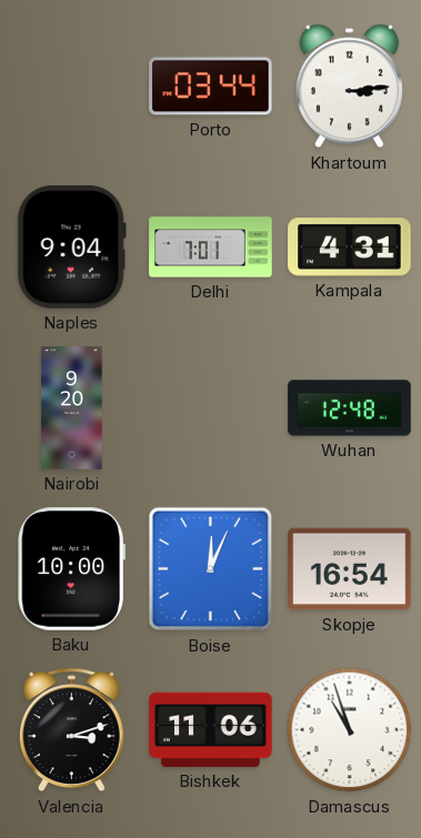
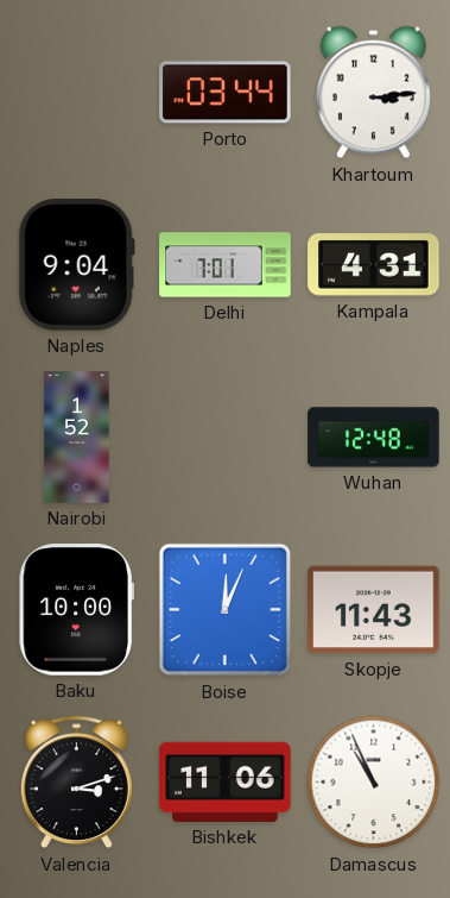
Nairobi: 9:20 -> 1:52
Skopje: 16:54 -> 11:43
Damascus: 10:57 -> 10:56
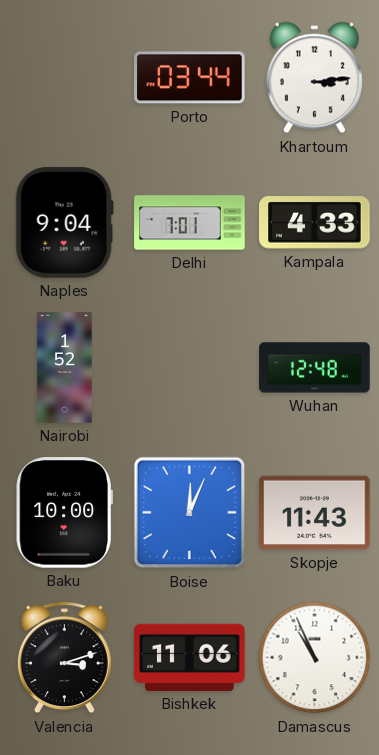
Kampala: 4:31 -> 4:33
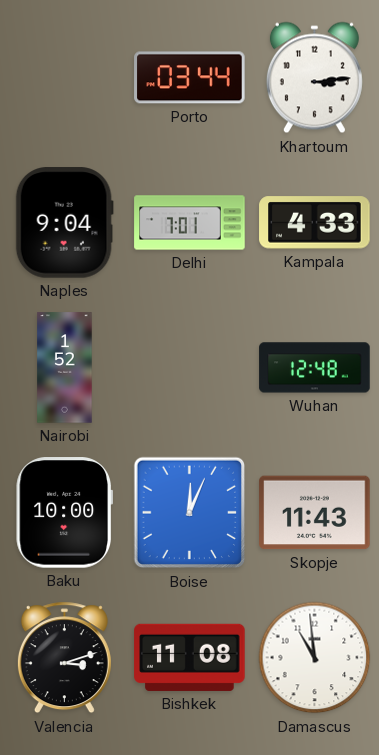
Bishkek: 11:06 -> 11:08
Damascus: 10:56 -> 10:59
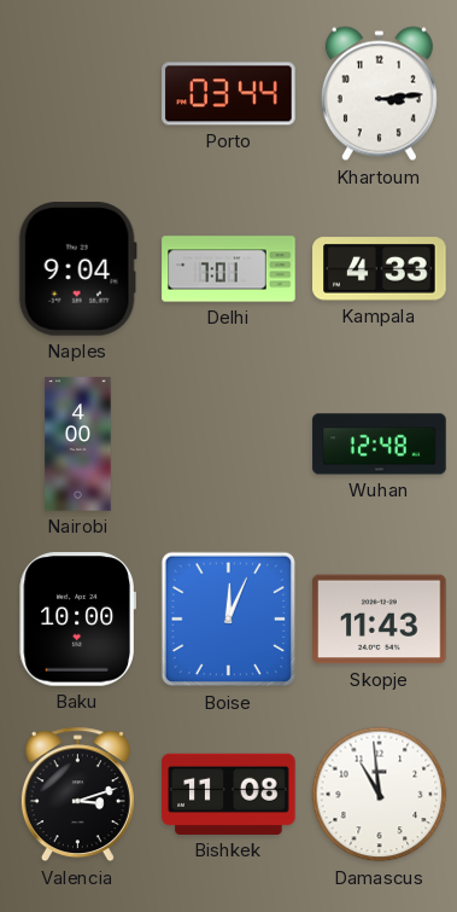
Nairobi: 1:52 -> 4:00
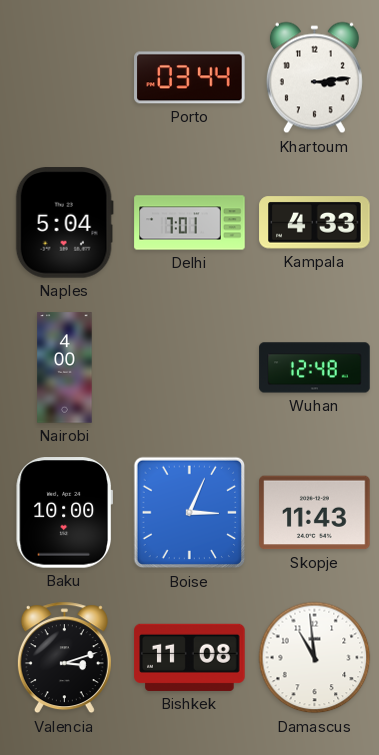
Naples: 9:04 -> 5:04
Boise: 12:04 -> 3:04
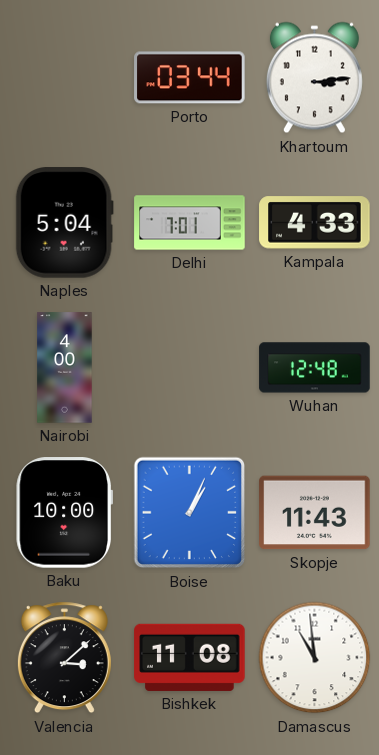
Boise: 3:04 -> 1:04
Valencia: 3:12 -> 3:08
